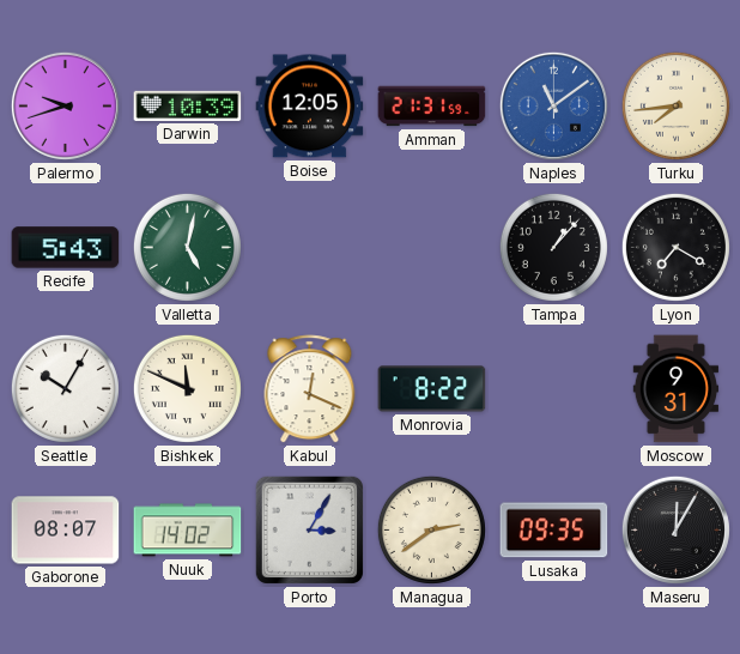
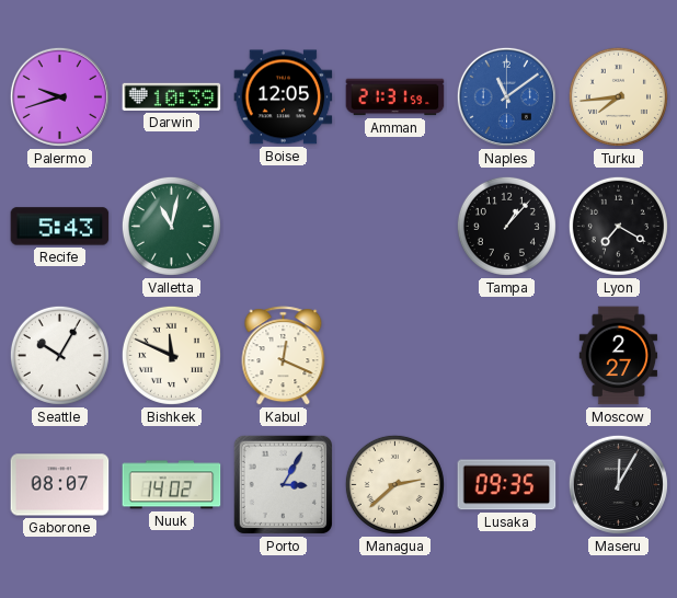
Valletta: 5:02 -> 11:02
Monrovia: 8:22 -> none
Moscow: 9:31 -> 2:27
Managua: 2:39 -> 2:38
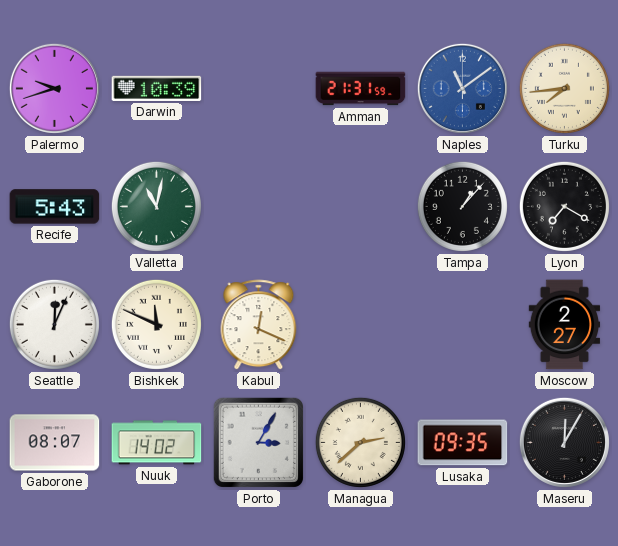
Boise: 12:05 -> none
Seattle: 10:05 -> 12:04
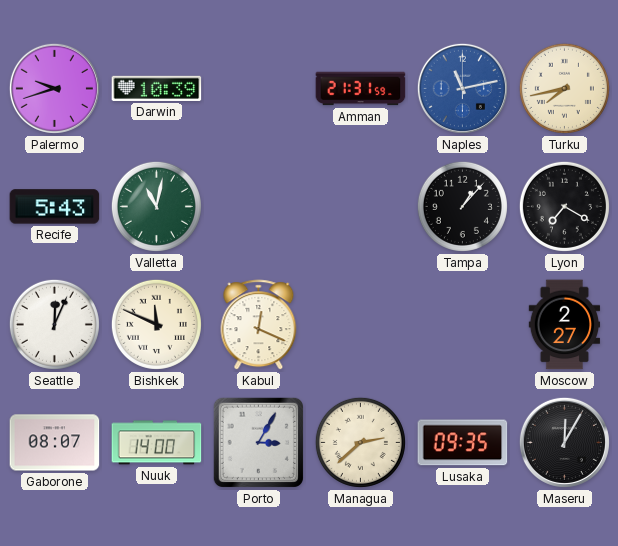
Naples: 11:09 -> 11:13
Turku: 7:44 -> 7:43
Nuuk: 14:02 -> 14:00
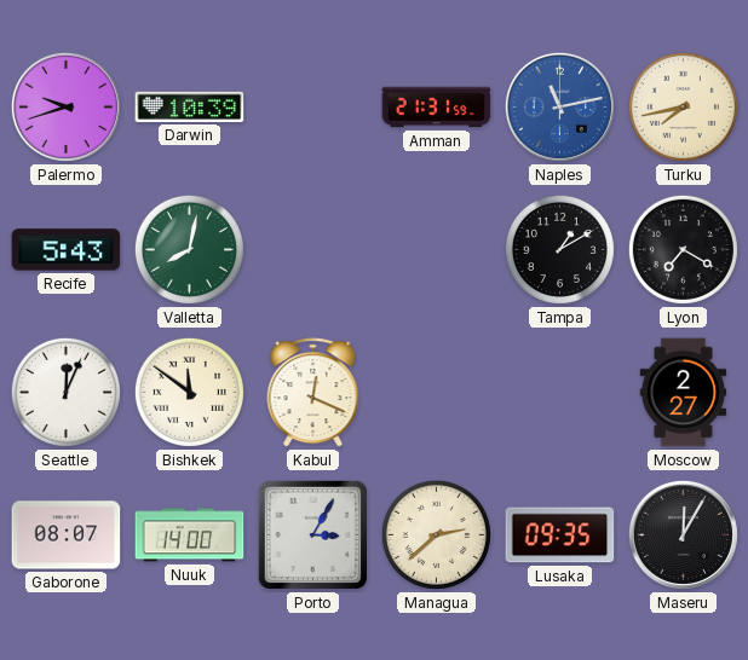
Valletta: 11:02 -> 8:02
Tampa: 1:07 -> 1:10
Bishkek: 11:49 -> 11:51
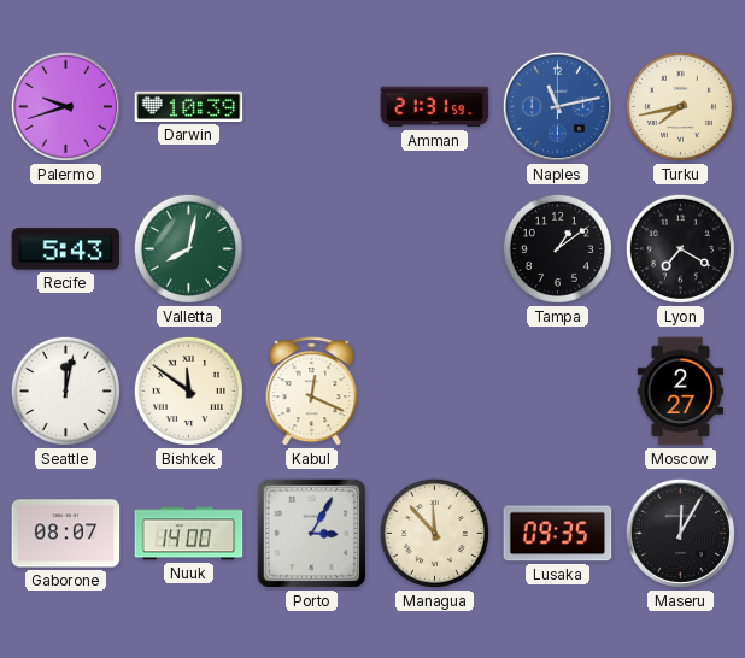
Tampa: 1:10 -> 1:09
Seattle: 12:04 -> 12:02
Managua: 2:38 -> 11:53
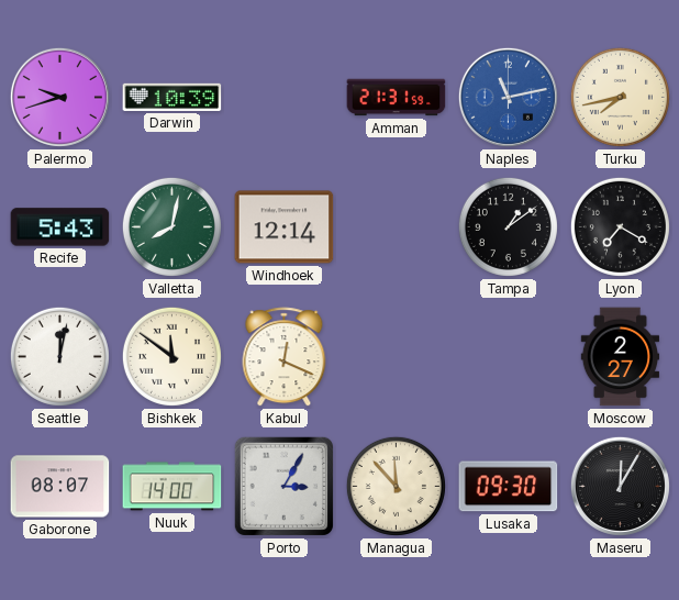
Windhoek: none -> 12:14
Lusaka: 09:35 -> 09:30
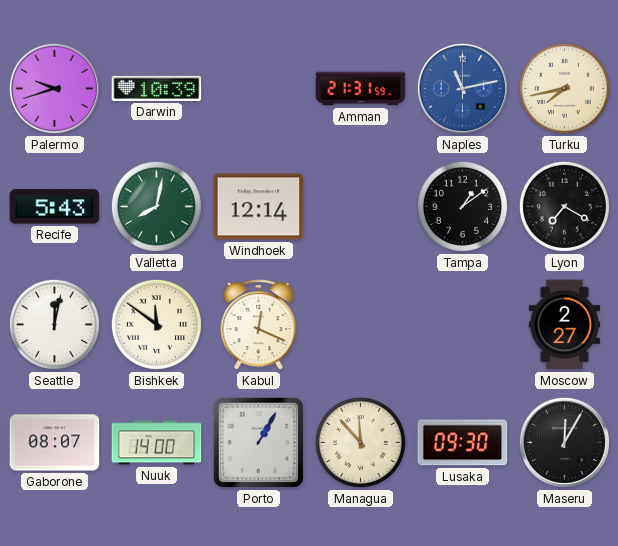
Porto: 3:05 -> 1:05
